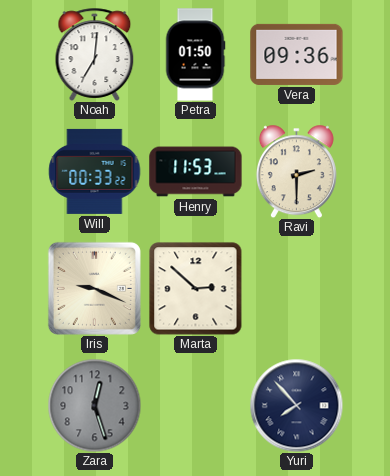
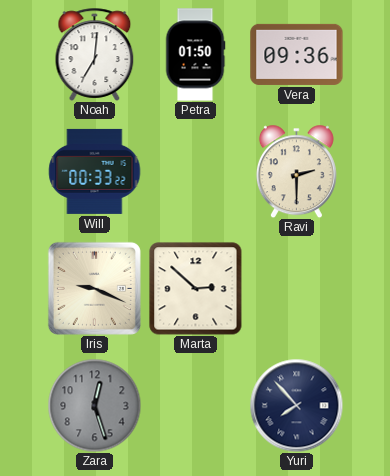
Henry: 11:53 -> none
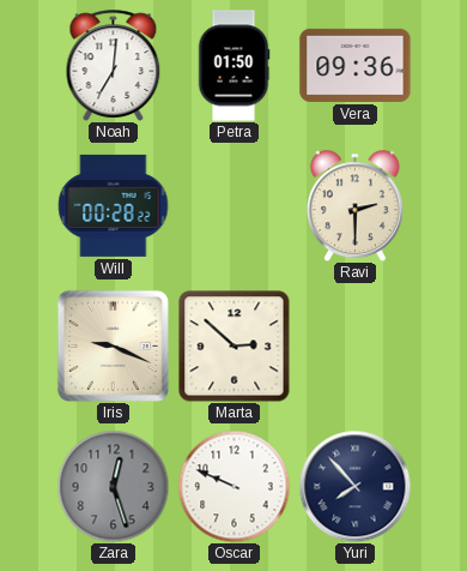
Will: 00:33 -> 00:28
Oscar: none -> 9:49
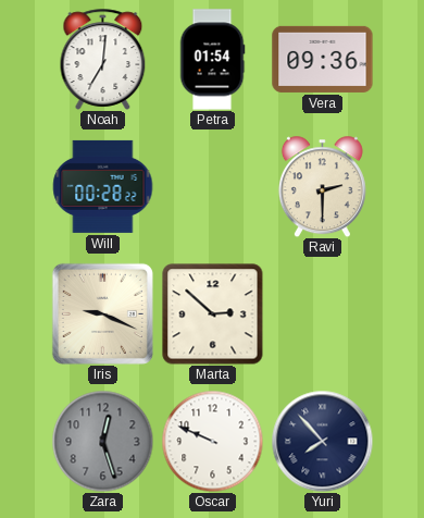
Petra: 01:50 -> 01:54
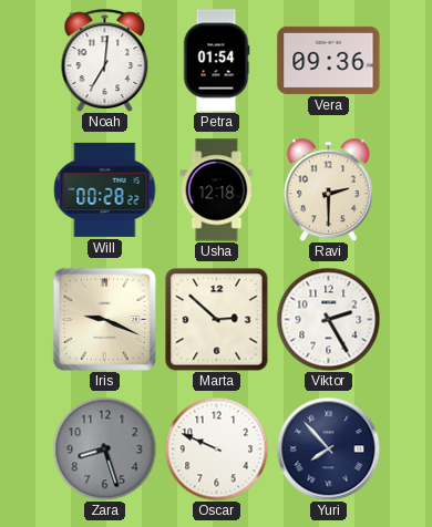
Usha: none -> 12:18
Viktor: none -> 2:25
Zara: 12:27 -> 8:27
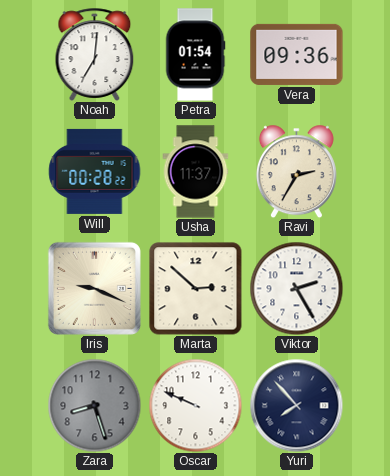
Usha: 12:18 -> 11:37
Ravi: 2:30 -> 2:35
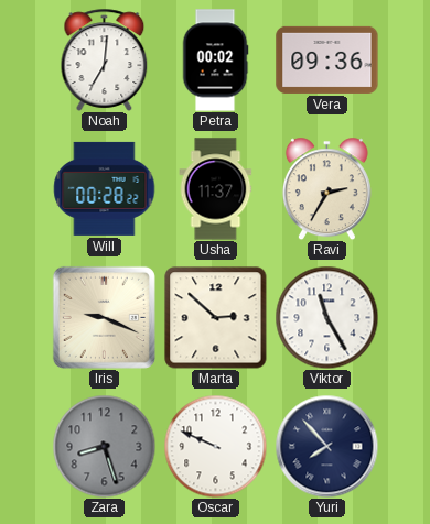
Petra: 01:54 -> 00:02
Viktor: 2:25 -> 11:25
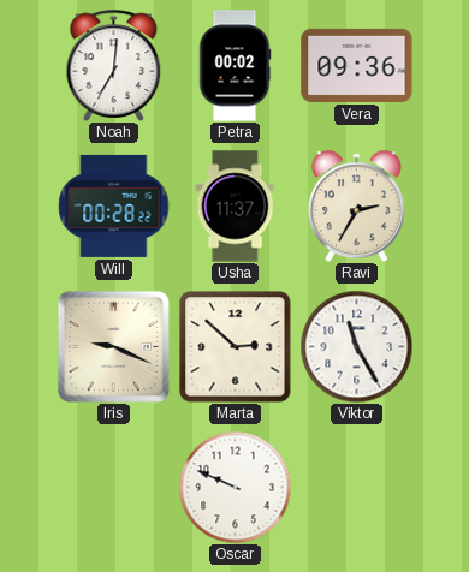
Zara: 8:27 -> none
Yuri: 7:53 -> none
